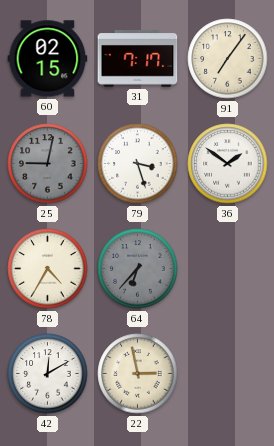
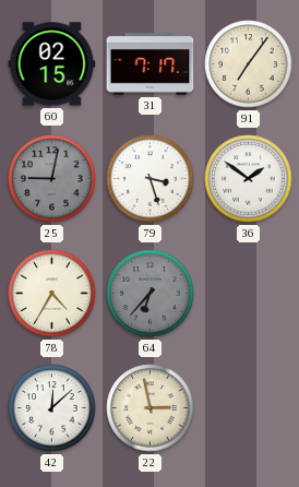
42: 12:10 -> 12:08
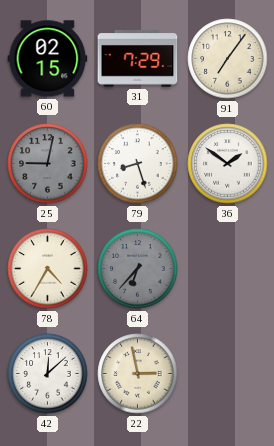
31: 7:17 -> 7:29
79: 3:27 -> 8:27
